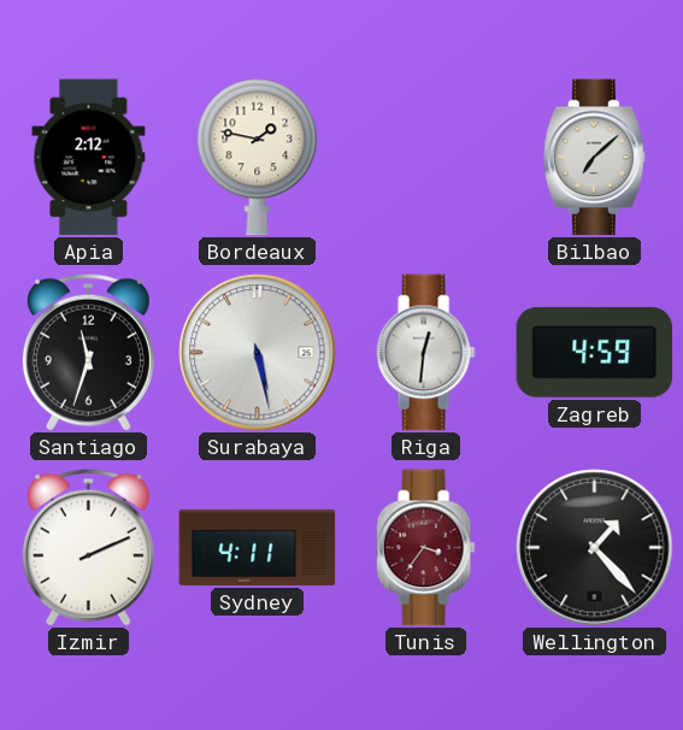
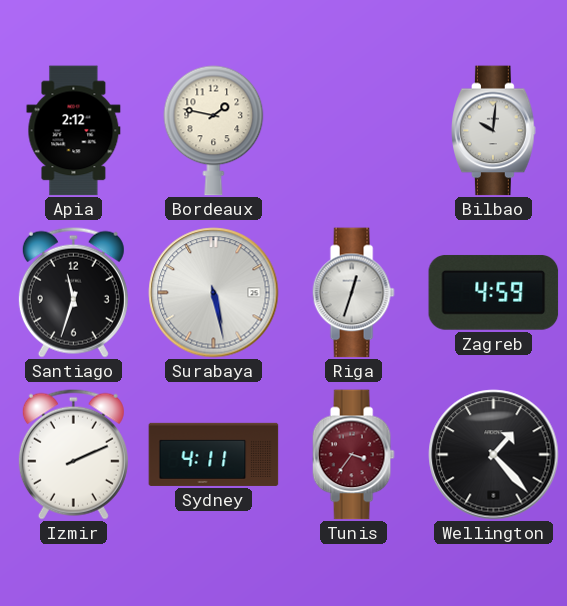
Bilbao: 7:08 -> 10:01
Riga: 12:31 -> 12:33
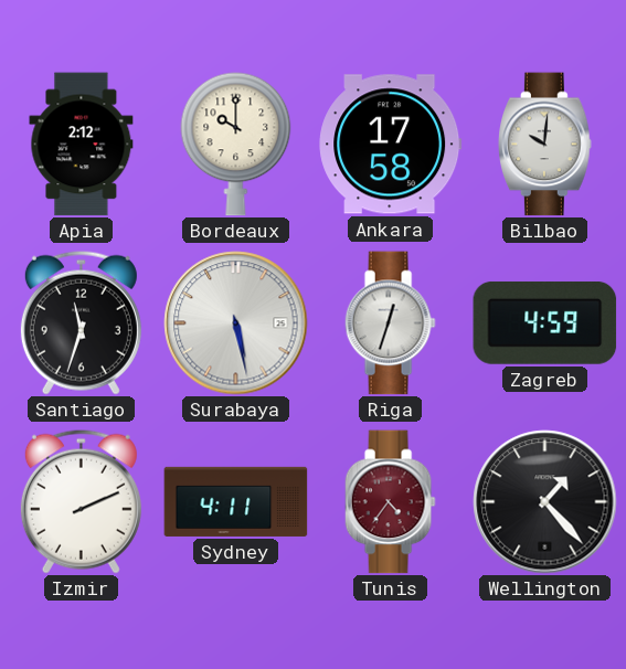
Bordeaux: 1:47 -> 10:00
Ankara: none -> 17:58
Tunis: 3:36 -> 4:36
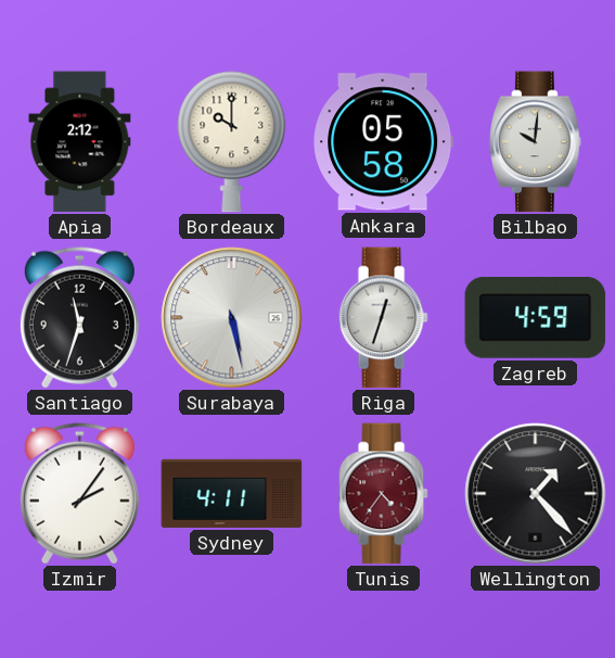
Ankara: 17:58 -> 05:58
Izmir: 2:11 -> 2:06
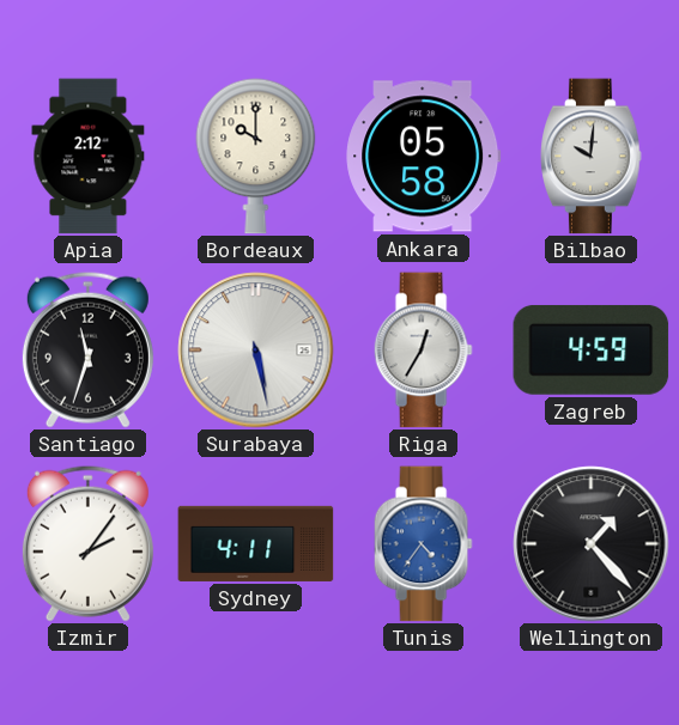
Riga: 12:33 -> 12:35
Tunis dial: burgundy -> blue
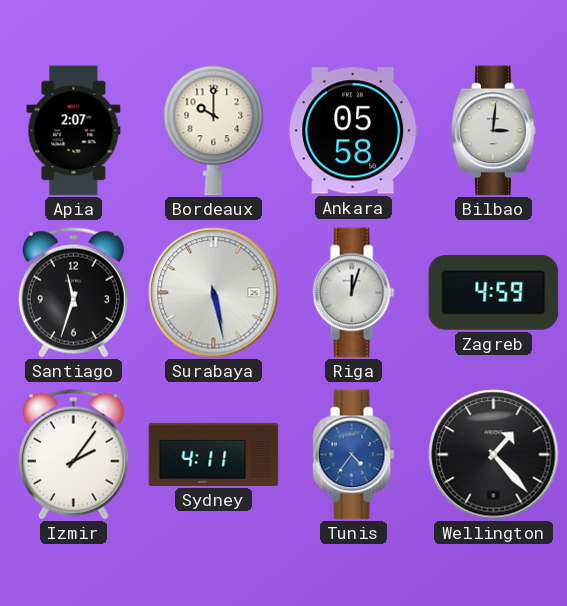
Apia: 2:12 -> 2:07
Bilbao: 10:01 -> 3:01
Riga: 12:35 -> 12:03
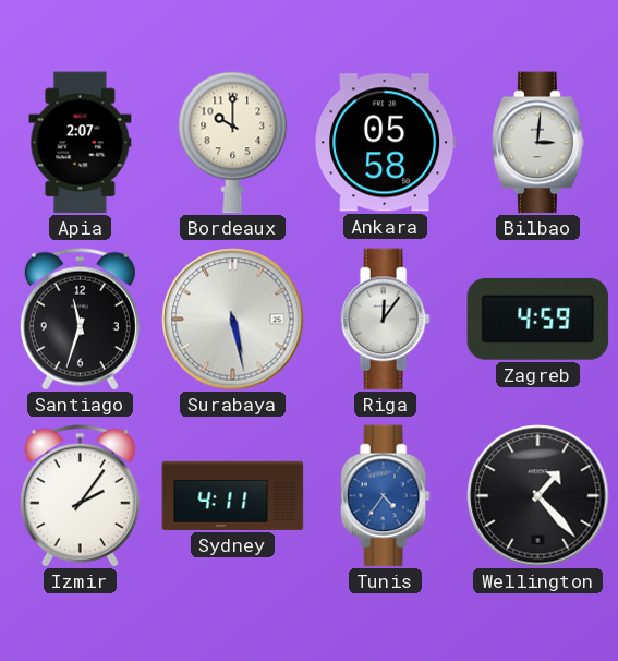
Riga: 12:03 -> 12:06
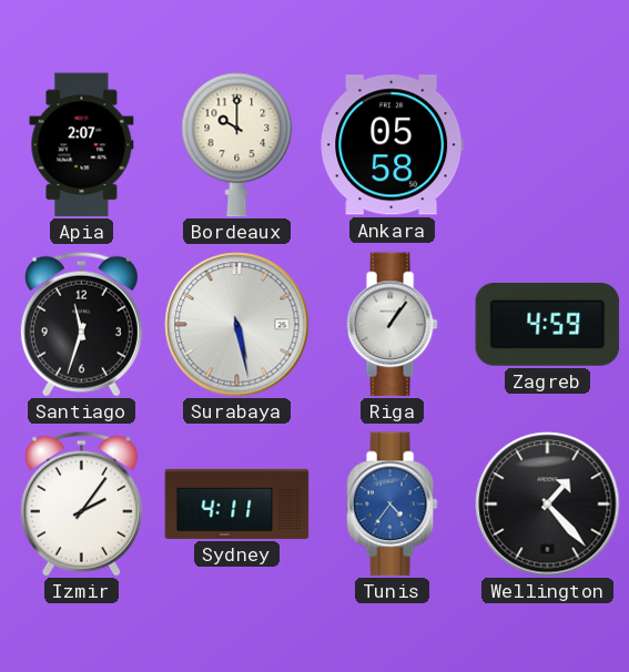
Bilbao: 3:01 -> none
Riga: 12:06 -> 1:06
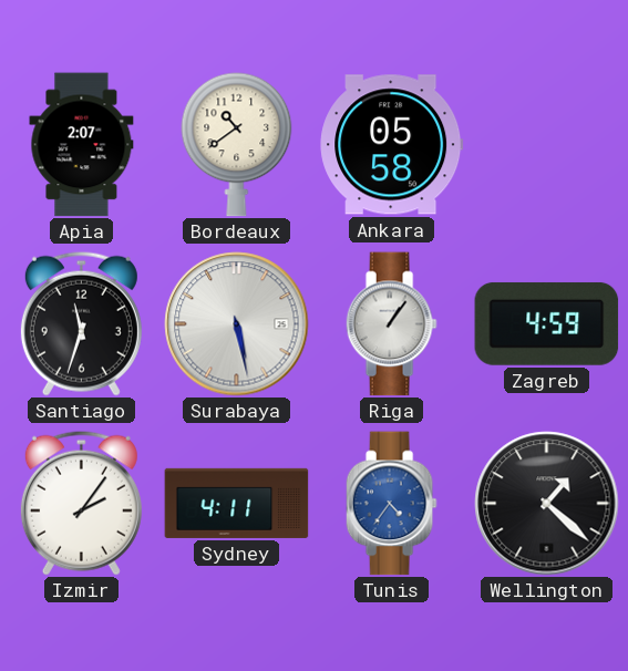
Bordeaux: 10:00 -> 10:39
Wellington: 1:23 -> 1:22
